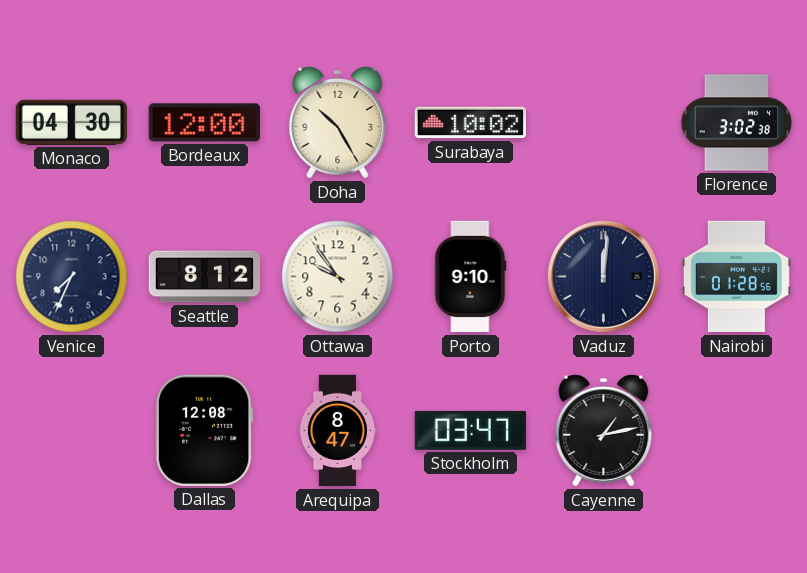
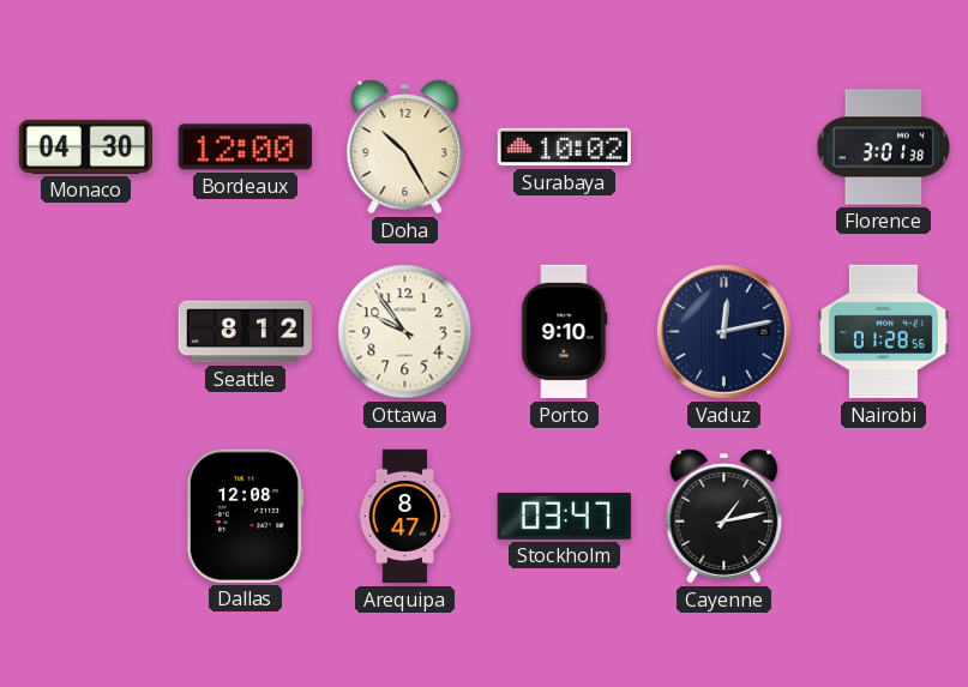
Florence: 3:02 -> 3:01
Venice: 7:34 -> none
Vaduz: 12:01 -> 12:13
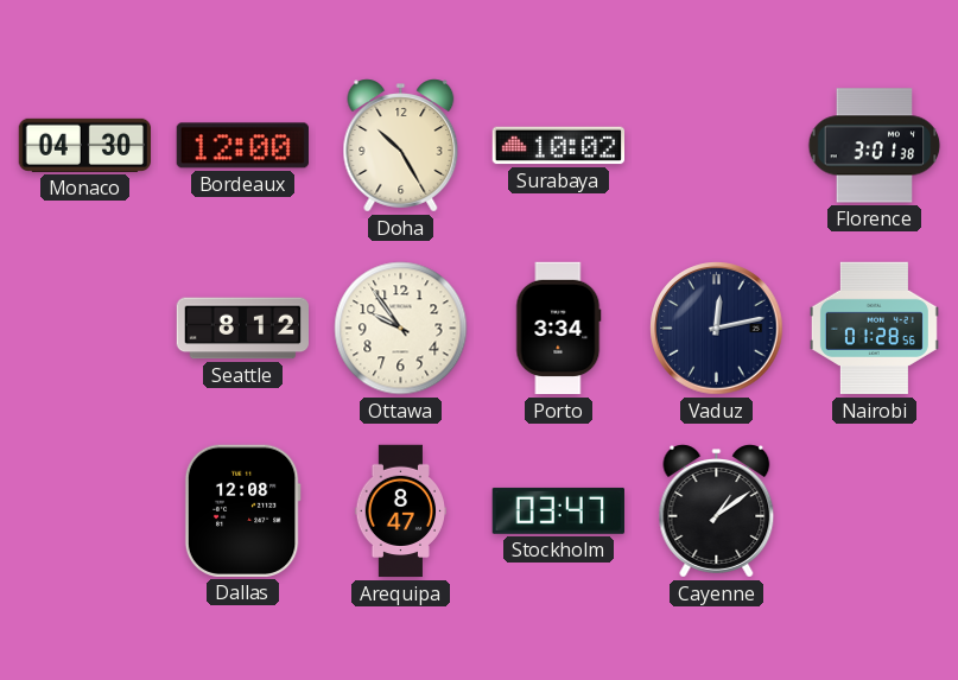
Porto: 9:10 -> 3:34
Cayenne: 1:13 -> 1:09
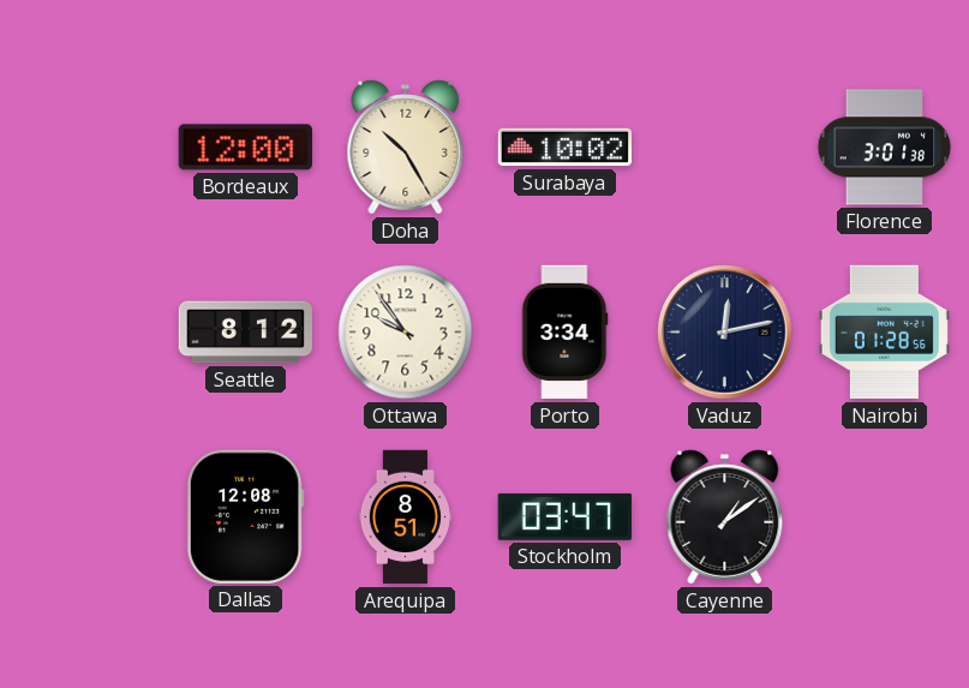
Monaco: 04:30 -> none
Arequipa: 8:47 -> 8:51
